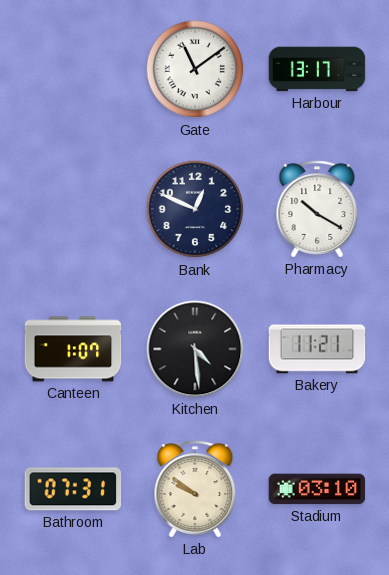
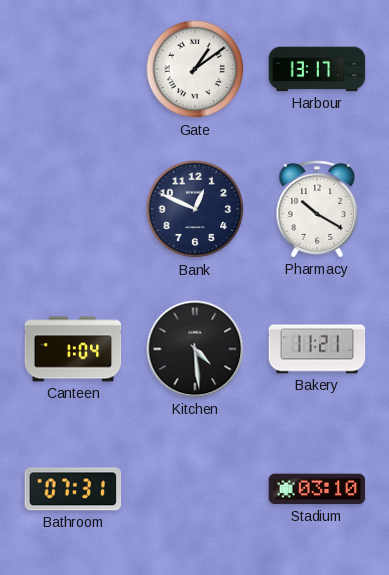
Gate: 11:09 -> 1:09
Canteen: 1:07 -> 1:04
Lab: 9:51 -> none
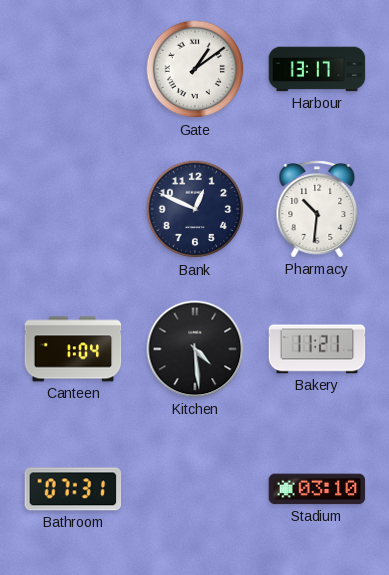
Pharmacy: 10:20 -> 10:31
